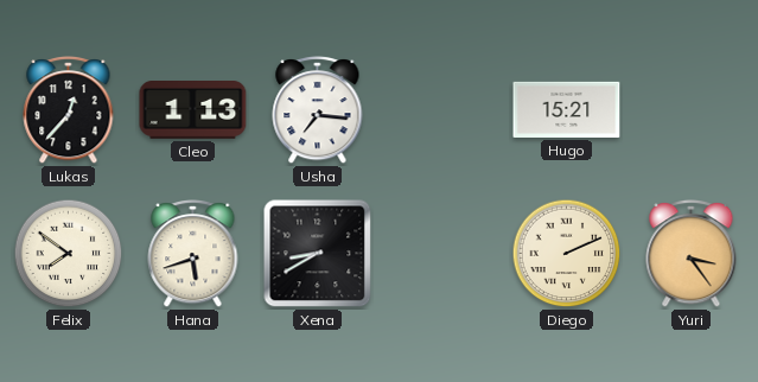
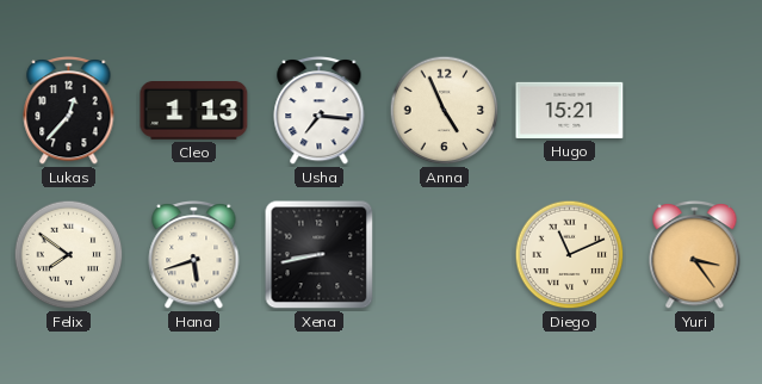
Anna: none -> 4:56
Xena: 8:40 -> 8:43
Diego: 2:11 -> 11:11
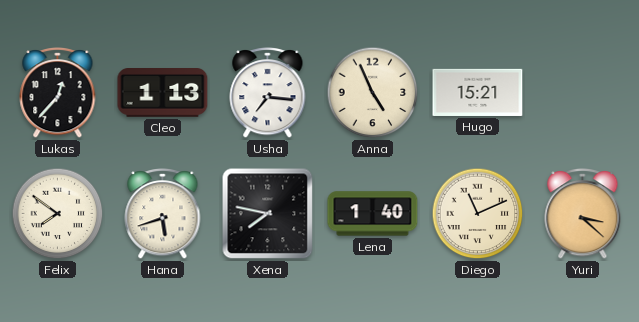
Xena: 8:43 -> 7:47
Lena: none -> 1:40
Yuri: 3:24 -> 3:22
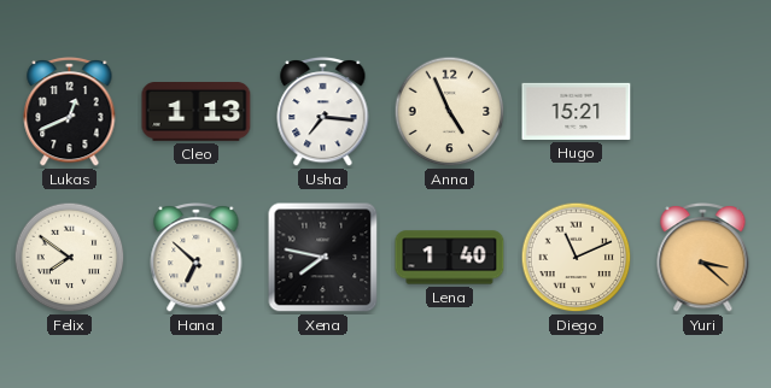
Lukas: 12:37 -> 12:41
Hana: 5:42 -> 6:52
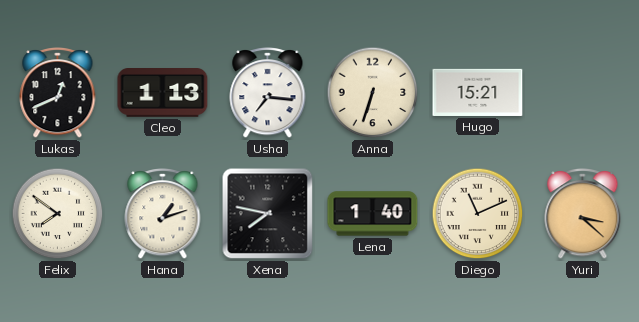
Anna: 4:56 -> 6:33
Hana: 6:52 -> 1:12
